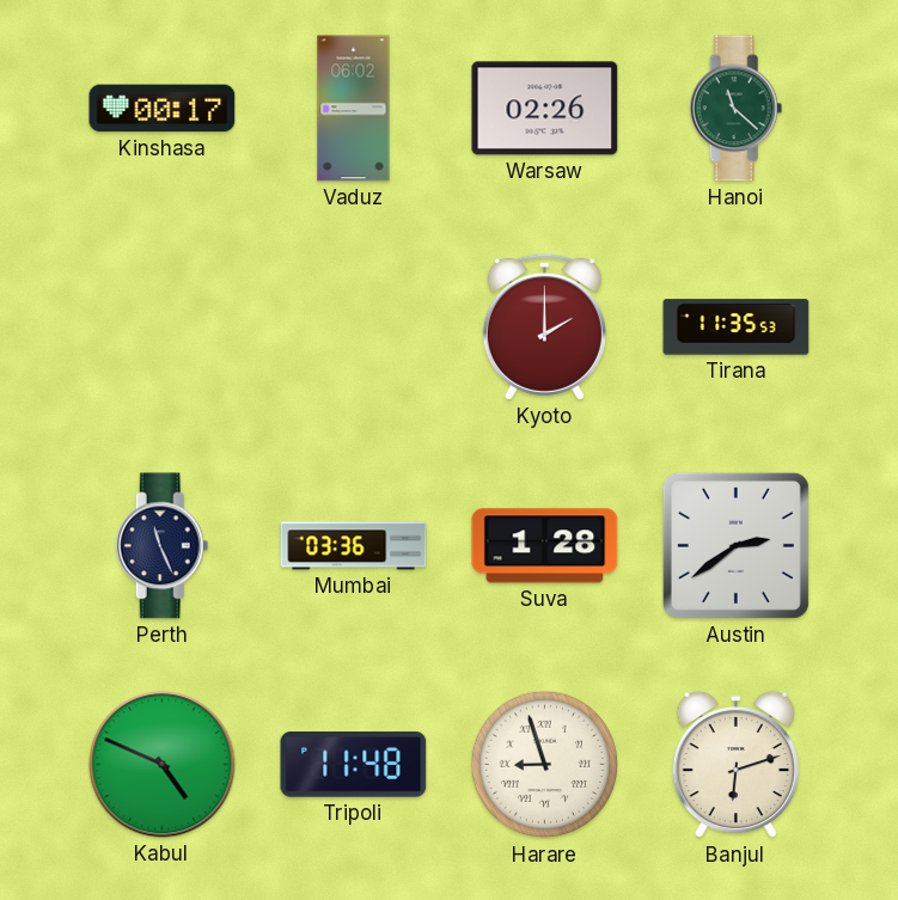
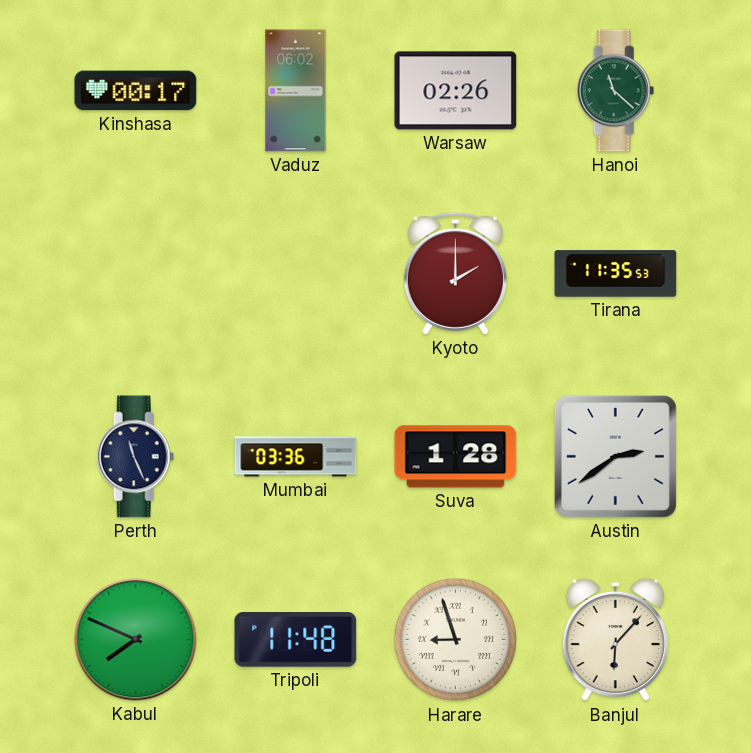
Kabul: 4:49 -> 7:49
Banjul: 6:12 -> 6:07
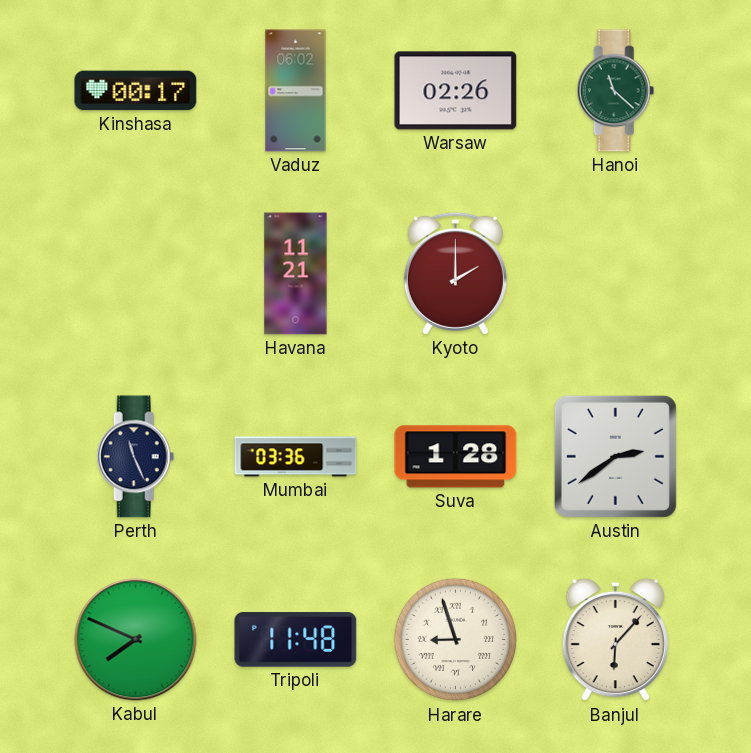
Havana: none -> 11:21
Tirana: 11:35 -> none
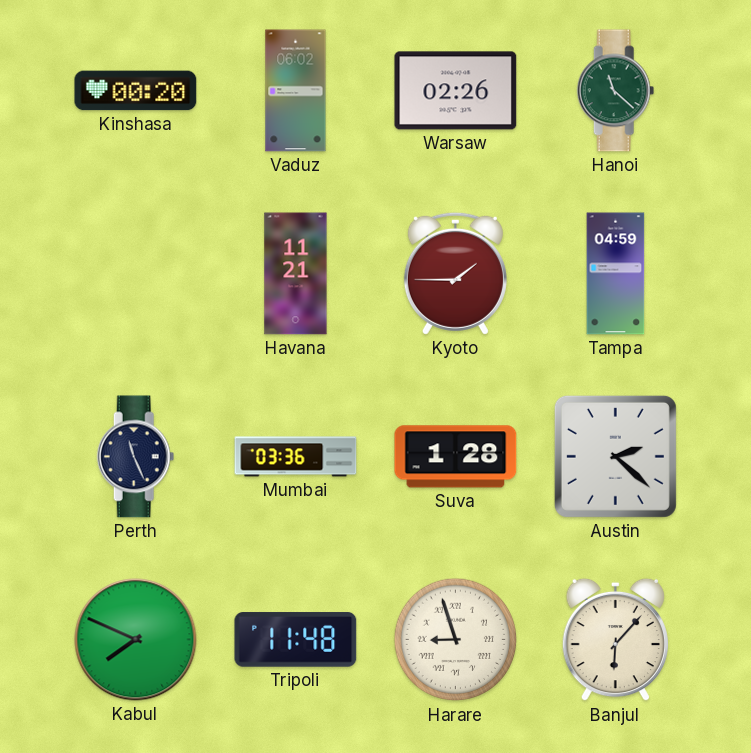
Kinshasa: 00:17 -> 00:20
Kyoto: 2:00 -> 1:45
Tampa: none -> 04:59
Austin: 2:39 -> 2:22
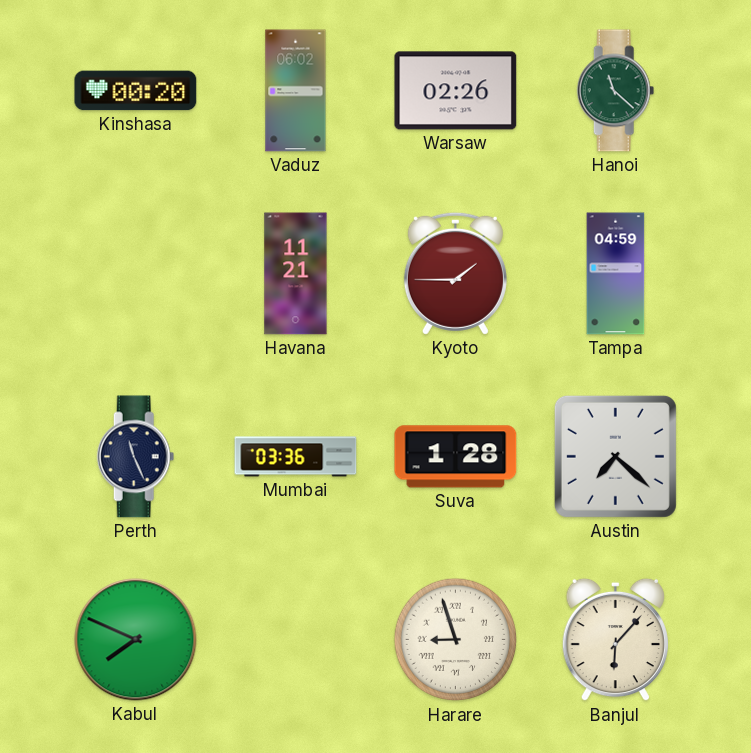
Austin: 2:22 -> 7:22
Tripoli: 11:48 -> none
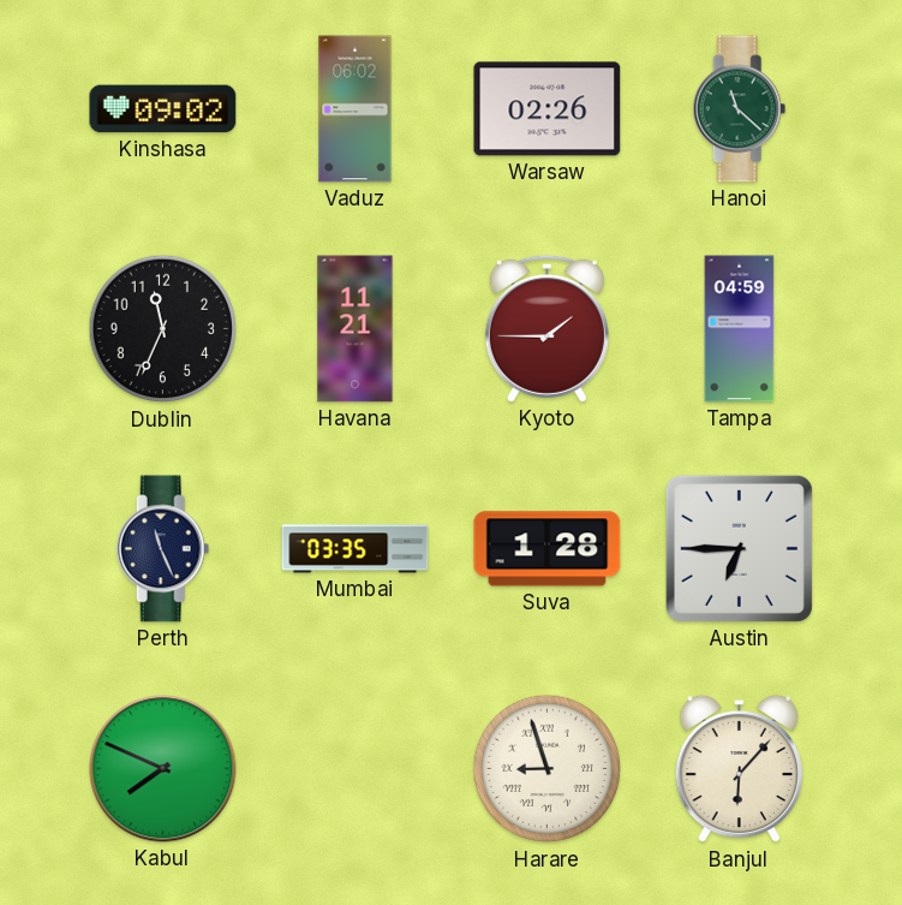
Kinshasa: 00:20 -> 09:02
Dublin: none -> 11:34
Mumbai: 03:36 -> 03:35
Austin: 7:22 -> 6:45
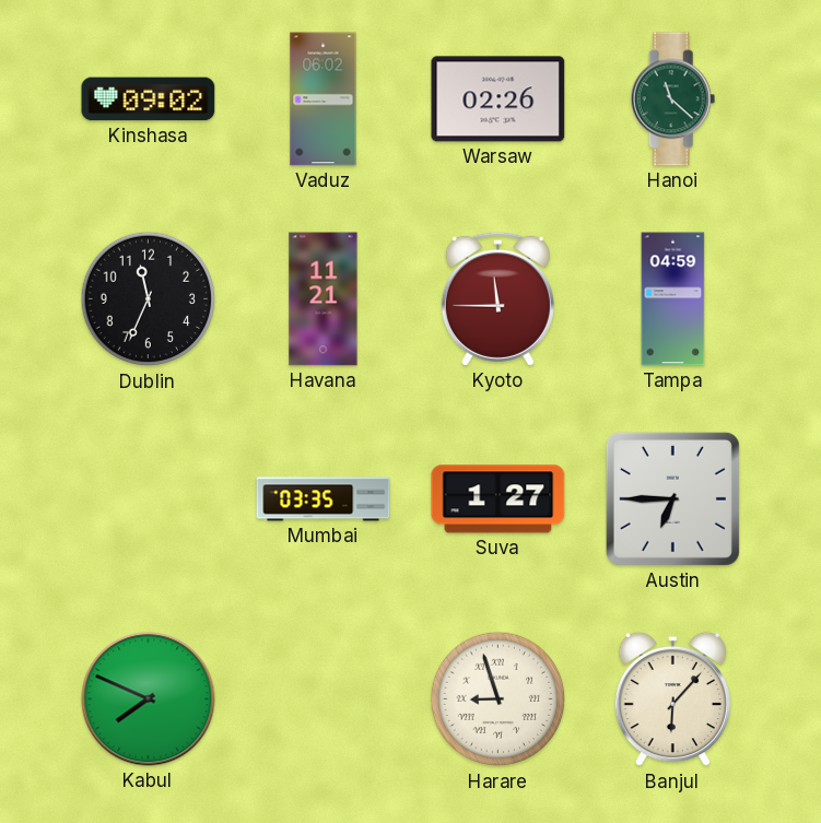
Kyoto: 1:45 -> 11:45
Perth: 11:26 -> none
Suva: 1:28 -> 1:27
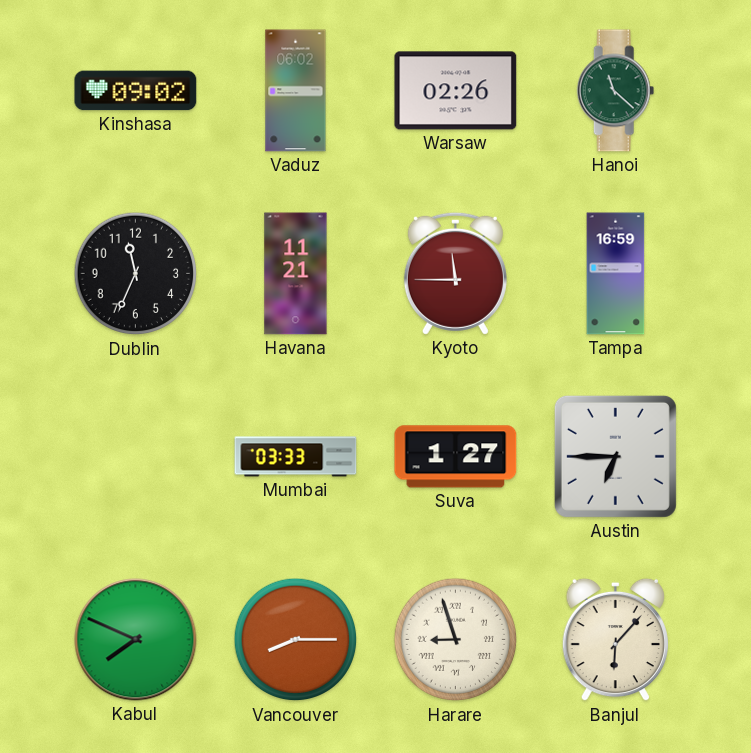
Tampa: 04:59 -> 16:59
Mumbai: 03:35 -> 03:33
Vancouver: none -> 8:15
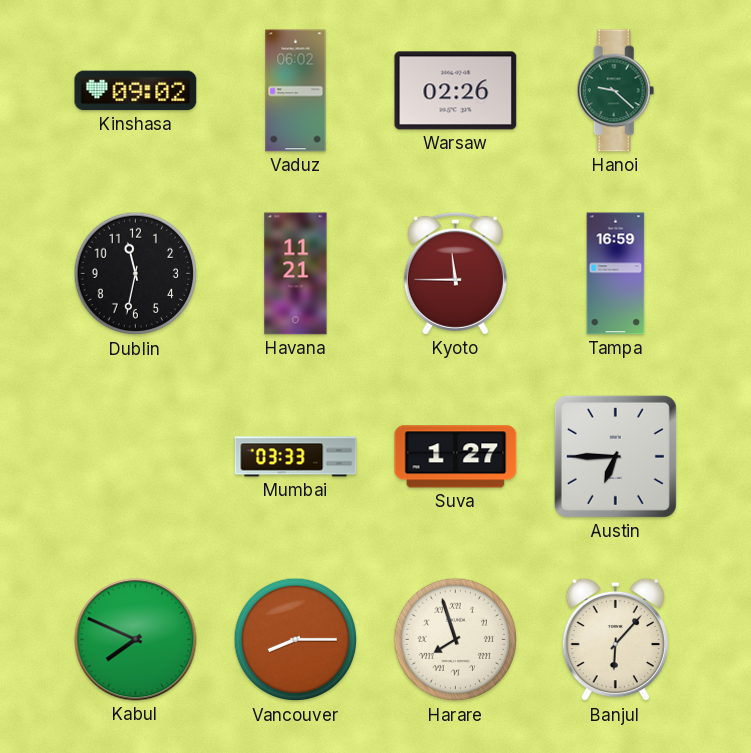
Hanoi: 11:22 -> 9:22
Dublin: 11:34 -> 11:32
Harare: 8:57 -> 7:57
